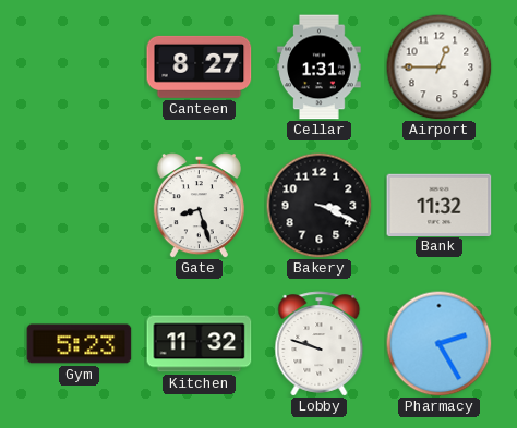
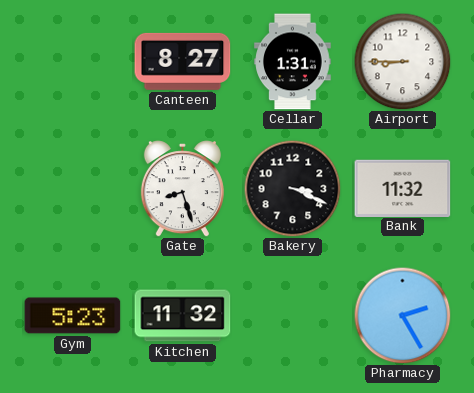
Airport: 12:45 -> 8:45
Lobby: 9:48 -> none
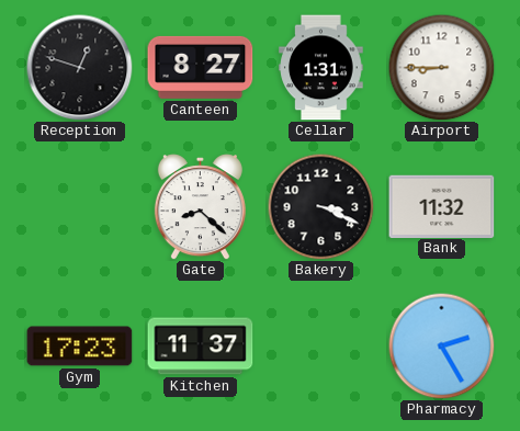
Reception: none -> 12:48
Gate: 8:27 -> 8:22
Gym: 5:23 -> 17:23
Kitchen: 11:32 -> 11:37
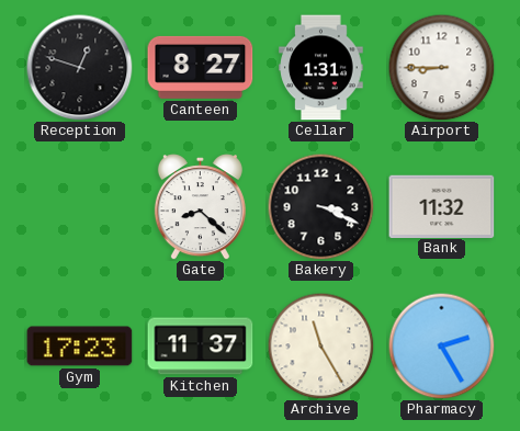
Archive: none -> 11:25
